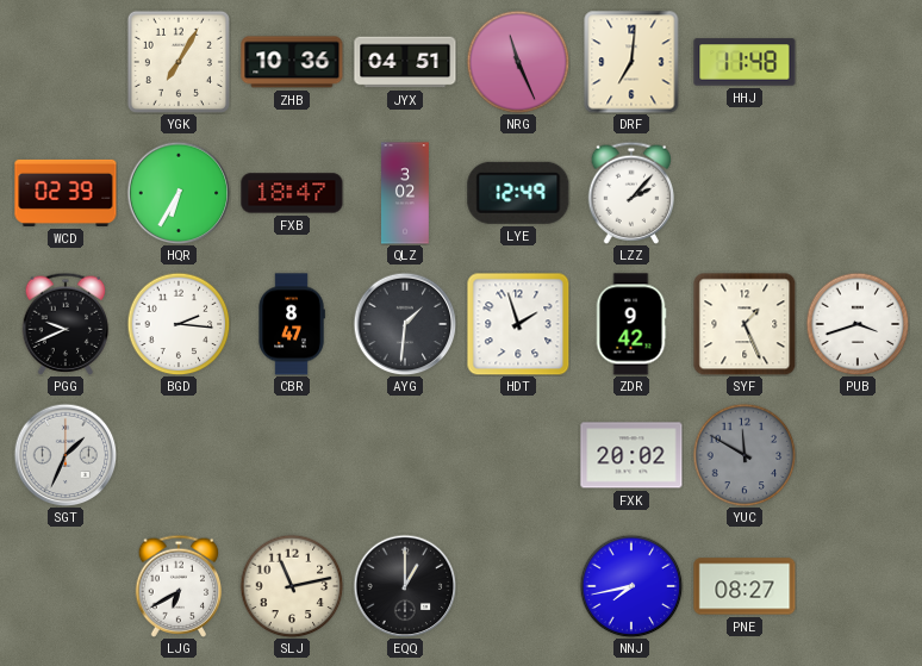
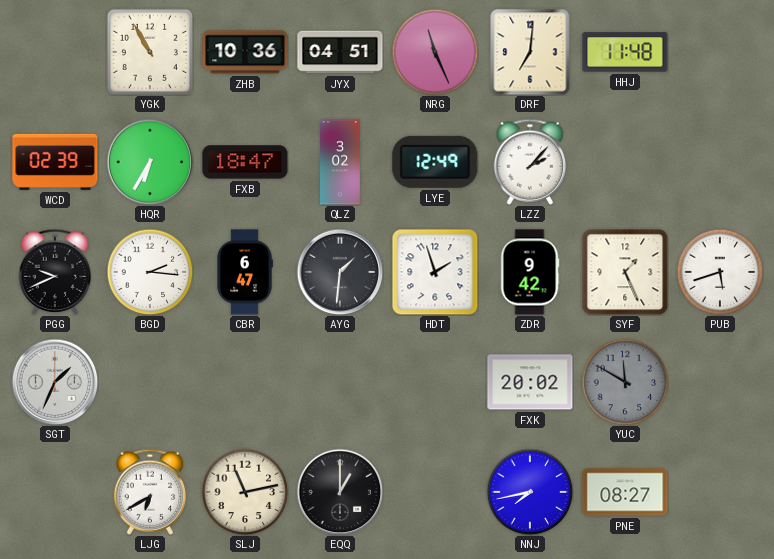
YGK: 7:05 -> 10:55
CBR: 8:47 -> 6:47
PUB: 3:42 -> 5:42
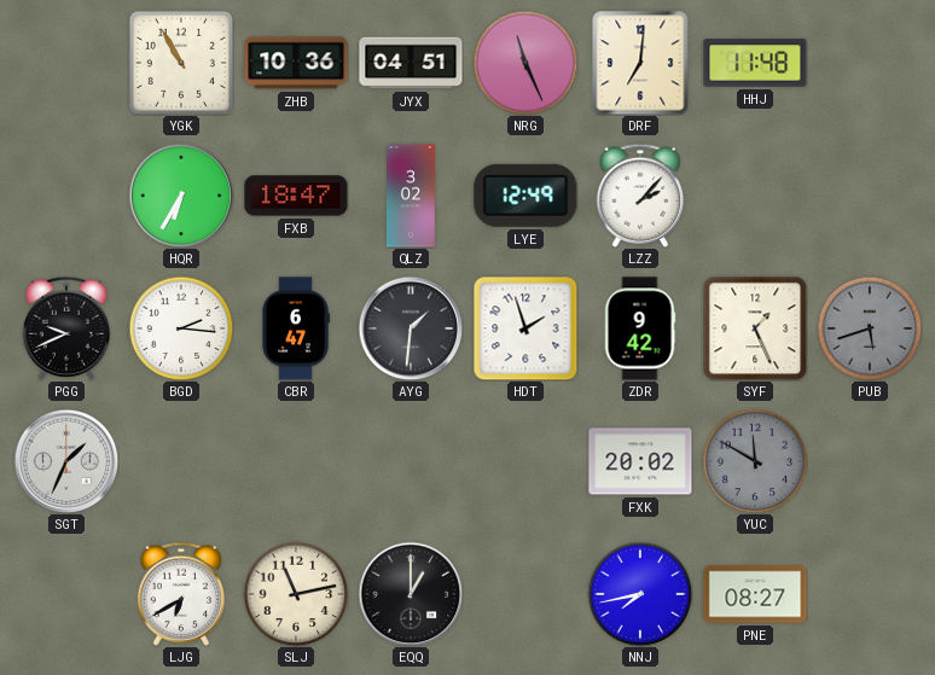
WCD: 02:39 -> none
PUB dial: white -> grey
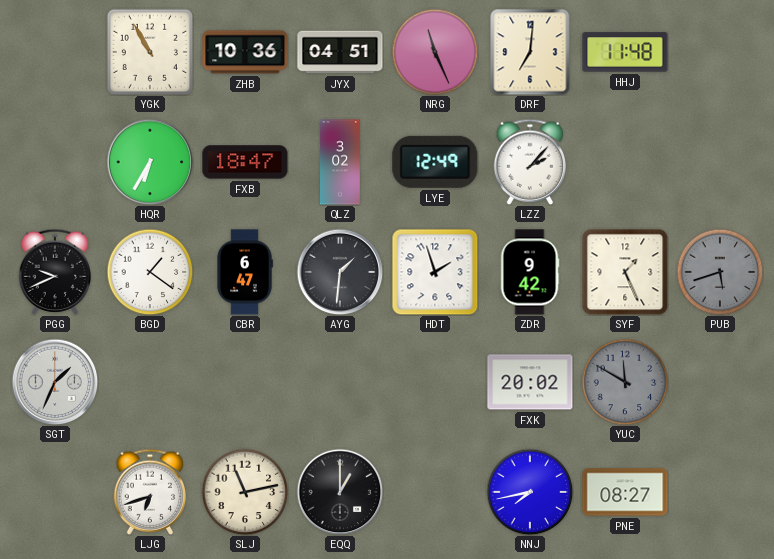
BGD: 2:16 -> 1:21
LJG: 6:40 -> 6:42
